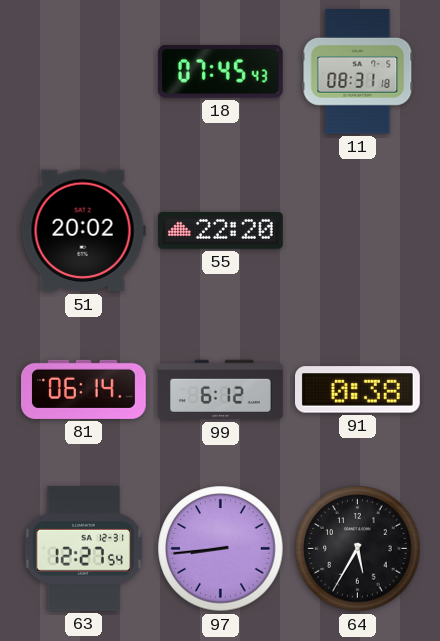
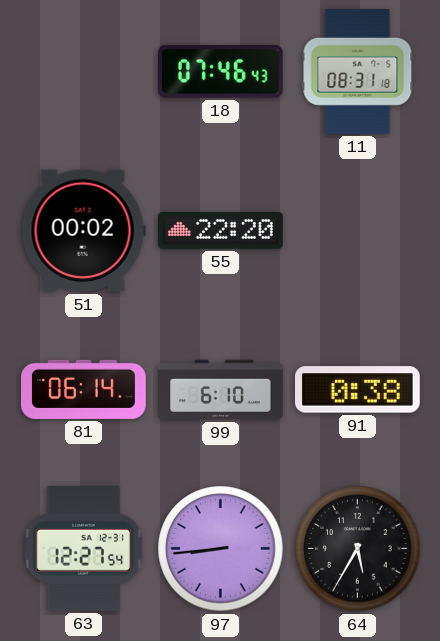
18: 07:45 -> 07:46
51: 20:02 -> 00:02
99: 6:12 -> 6:10
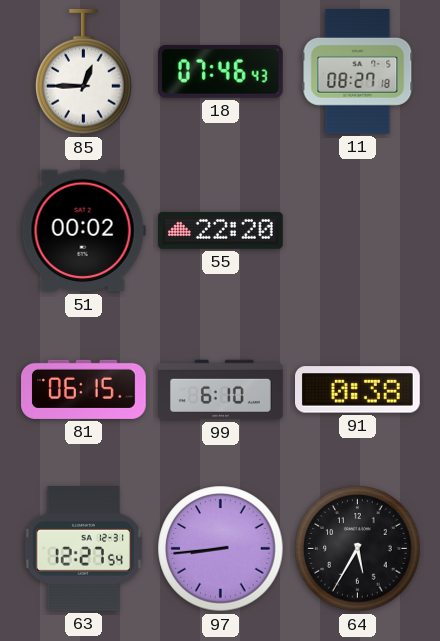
85: none -> 12:45
11: 08:31 -> 08:27
81: 06:14 -> 06:15
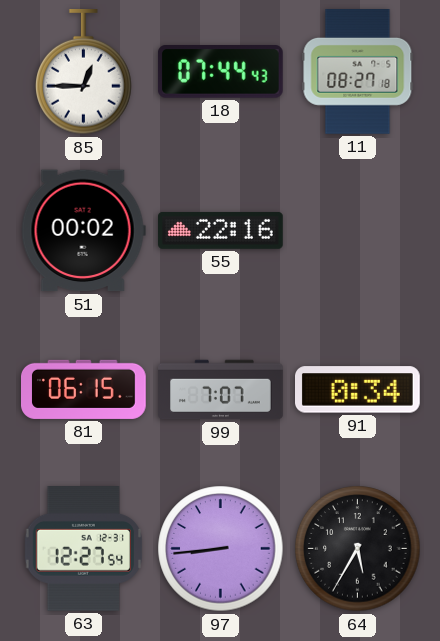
18: 07:46 -> 07:44
55: 22:20 -> 22:16
99: 6:10 -> 7:07
91: 0:38 -> 0:34
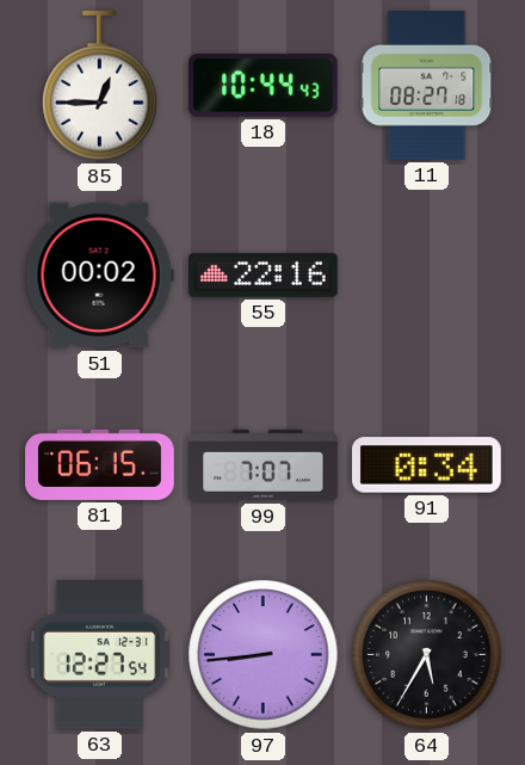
18: 07:44 -> 10:44
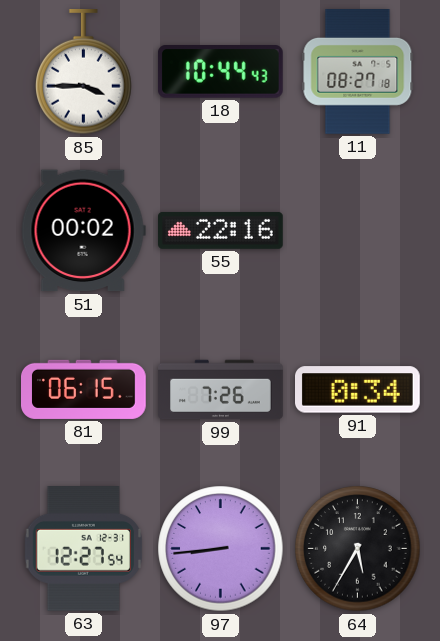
85: 12:45 -> 3:45
99: 7:07 -> 7:26
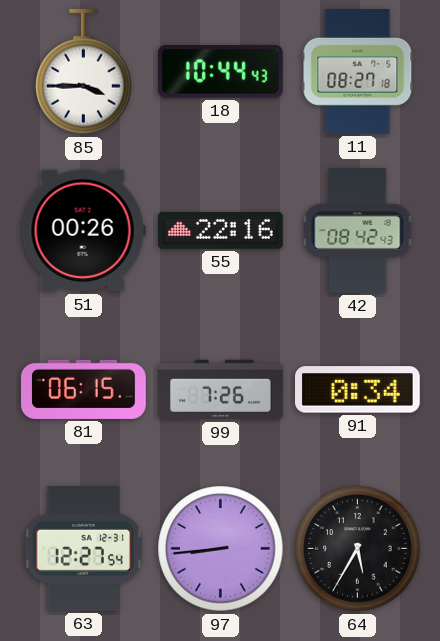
51: 00:02 -> 00:26
42: none -> 08:42
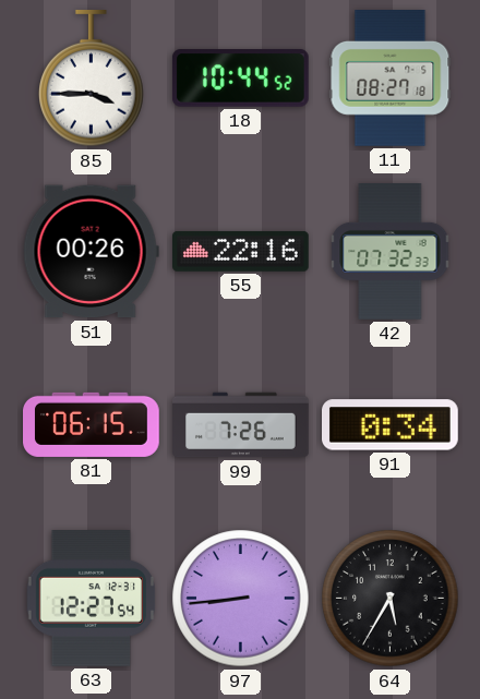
18: 10:44:43 -> 10:44:52
42: 08:42 -> 07:32
